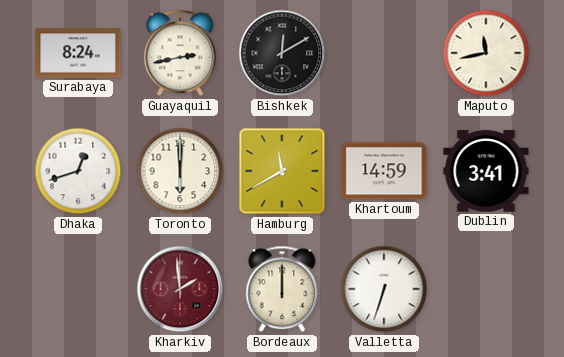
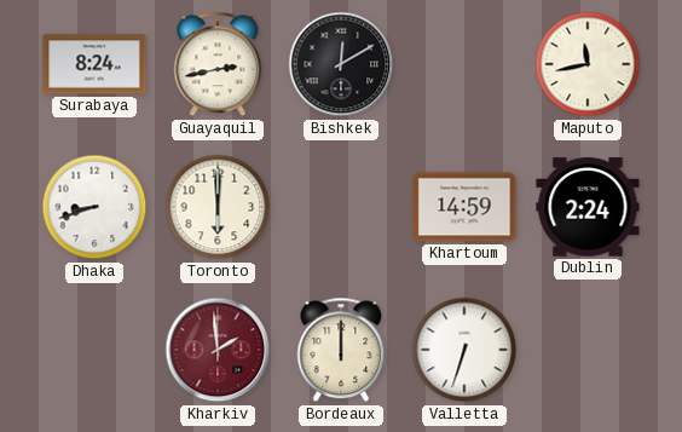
Dhaka: 12:42 -> 8:42
Hamburg: 11:40 -> none
Dublin: 3:41 -> 2:24
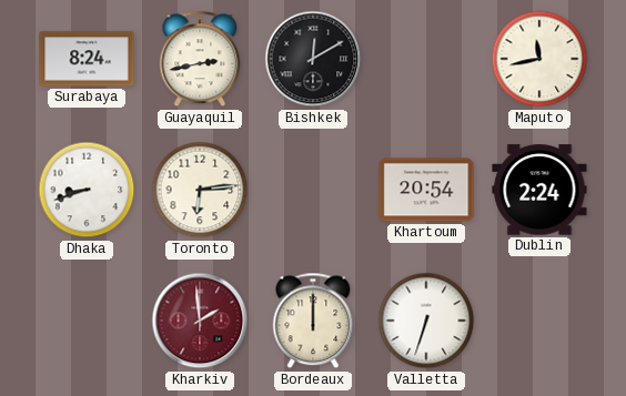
Toronto: 6:00 -> 6:14
Khartoum: 14:59 -> 20:54
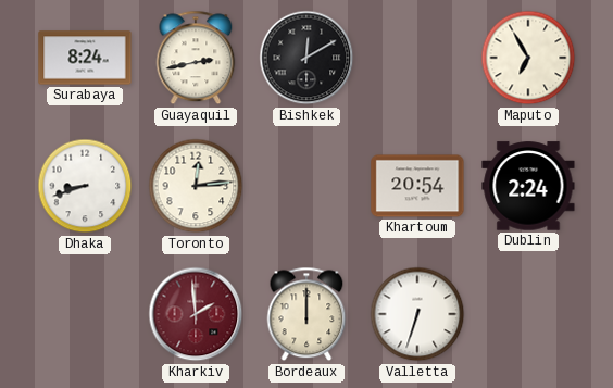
Maputo: 11:43 -> 6:55
Toronto: 6:14 -> 12:14
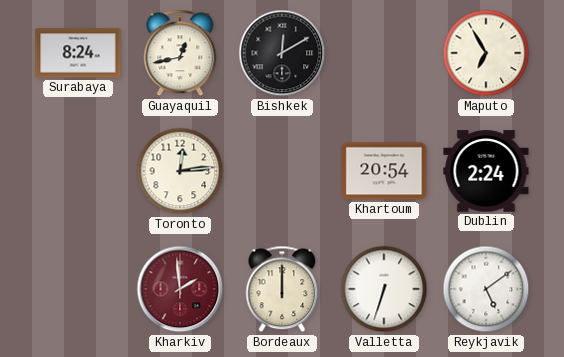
Guayaquil: 2:43 -> 12:43
Dhaka: 8:42 -> none
Reykjavik: none -> 5:09
